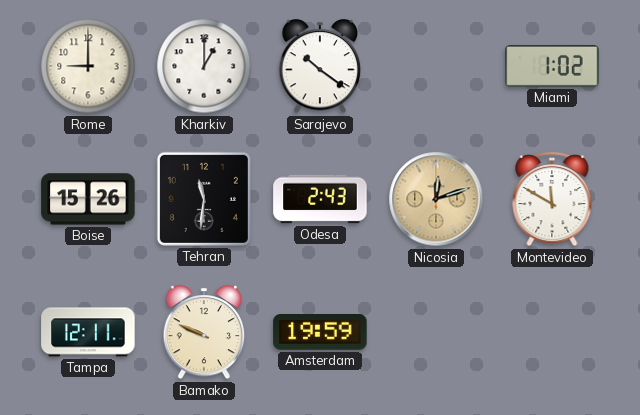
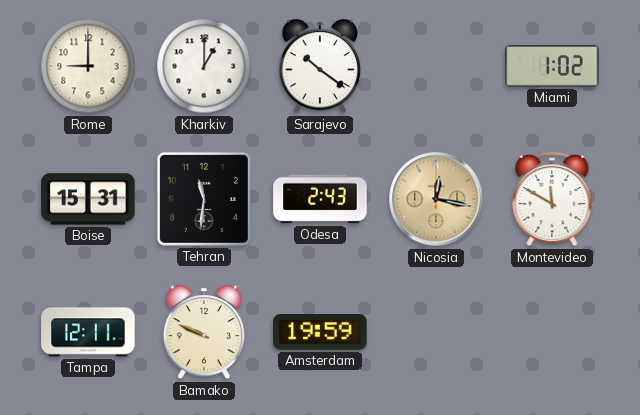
Boise: 15:26 -> 15:31
Nicosia: 12:12 -> 12:17
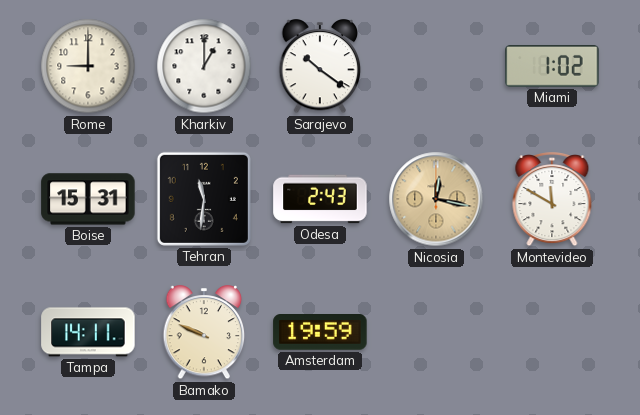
Tampa: 12:11 -> 14:11
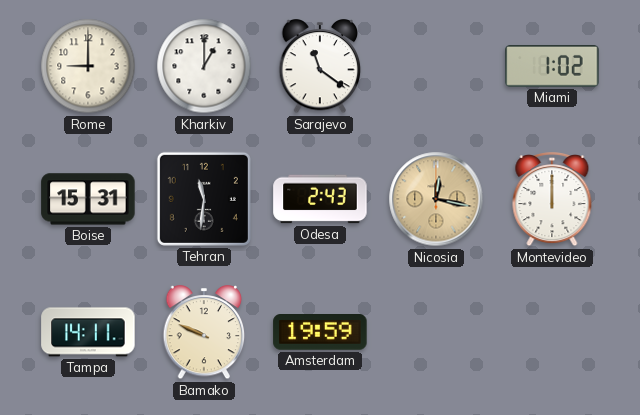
Sarajevo: 10:21 -> 11:21
Montevideo: 11:50 -> 12:00
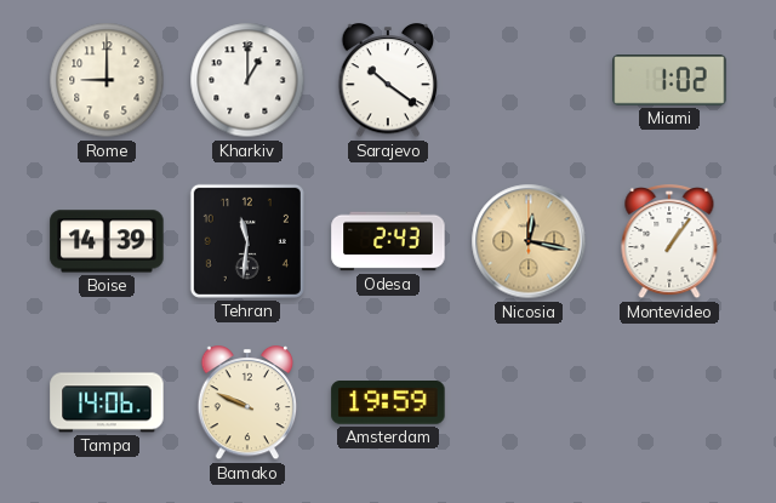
Sarajevo: 11:21 -> 10:21
Boise: 15:31 -> 14:39
Montevideo: 12:00 -> 1:06
Tampa: 14:11 -> 14:06
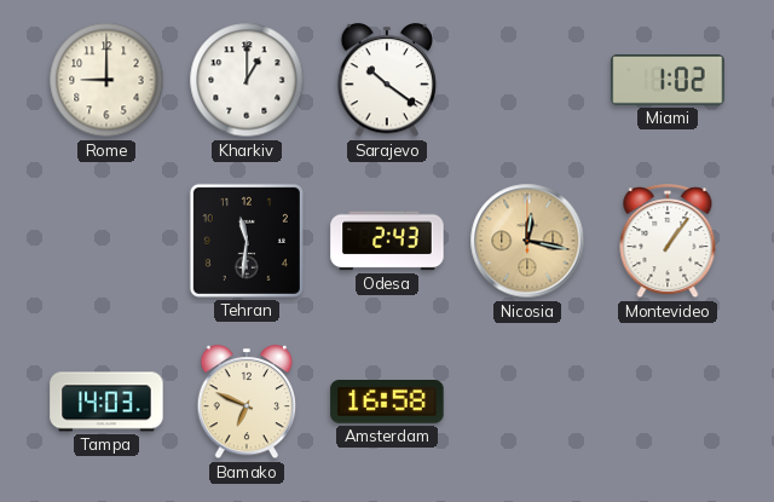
Boise: 14:39 -> none
Tampa: 14:06 -> 14:03
Bamako: 9:49 -> 6:49
Amsterdam: 19:59 -> 16:58
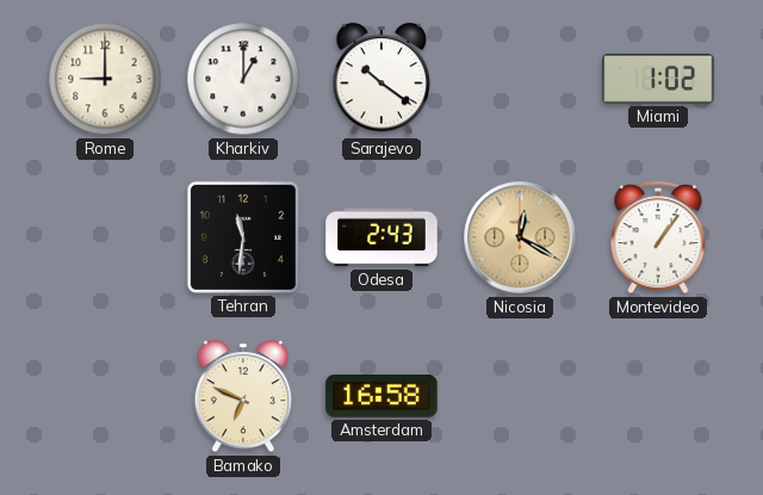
Nicosia: 12:17 -> 12:20
Tampa: 14:03 -> none
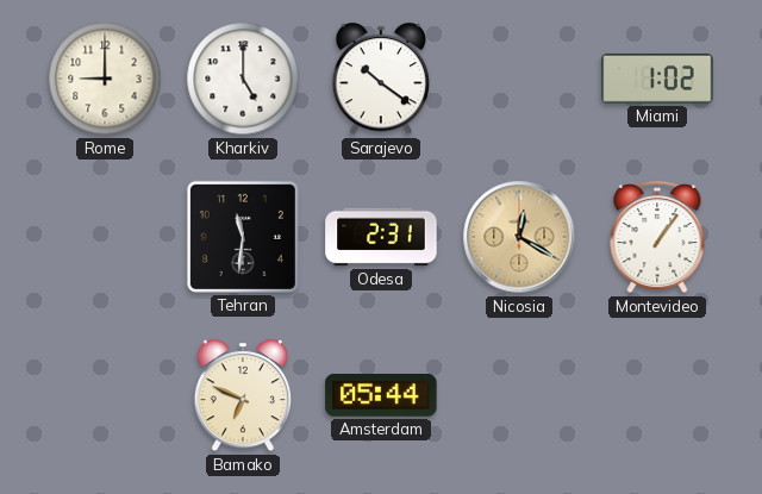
Kharkiv: 1:00 -> 5:00
Odesa: 2:43 -> 2:31
Amsterdam: 16:58 -> 05:44
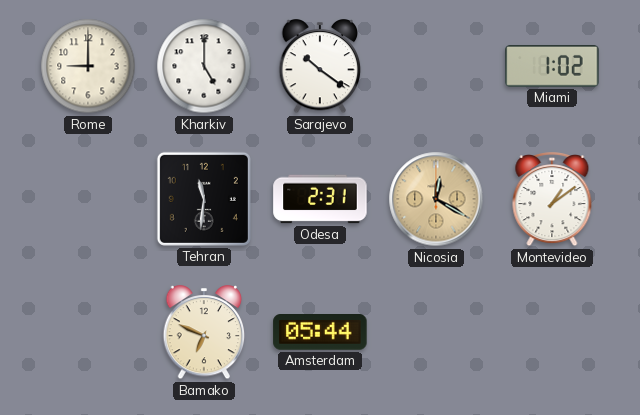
Montevideo: 1:06 -> 1:09
